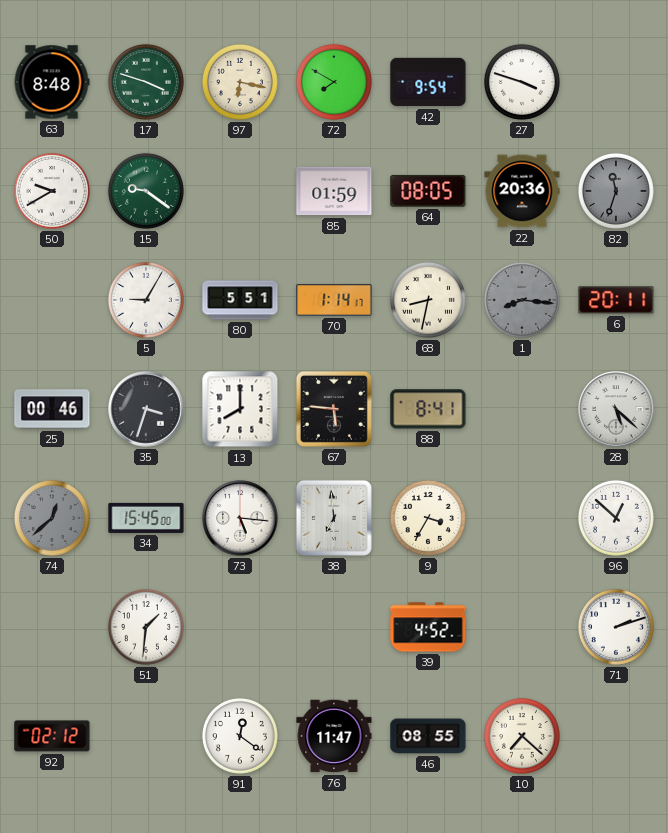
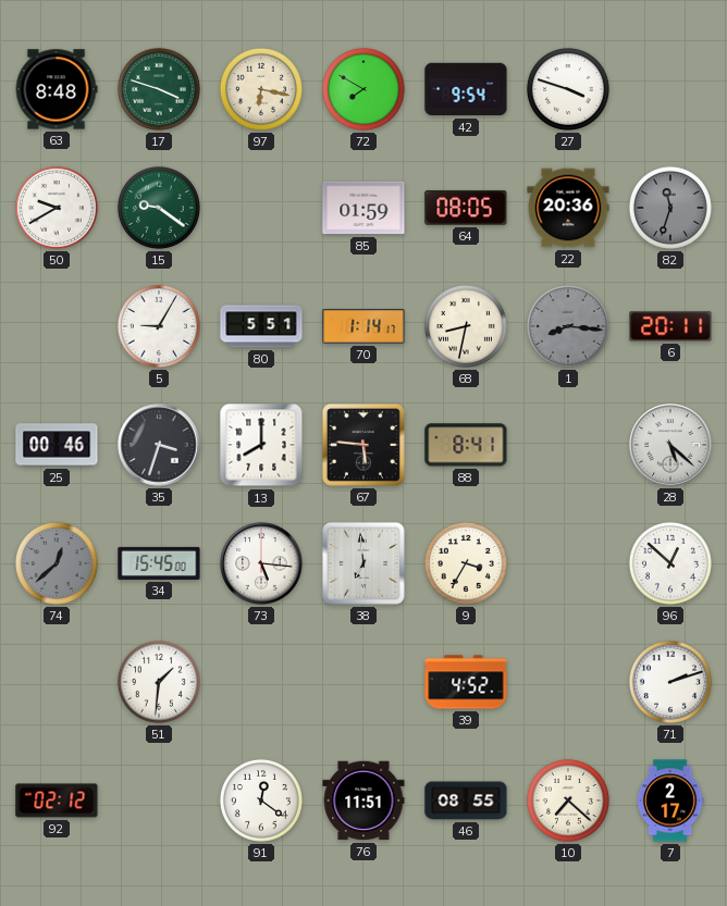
76: 11:47 -> 11:51
7: none -> 2:17
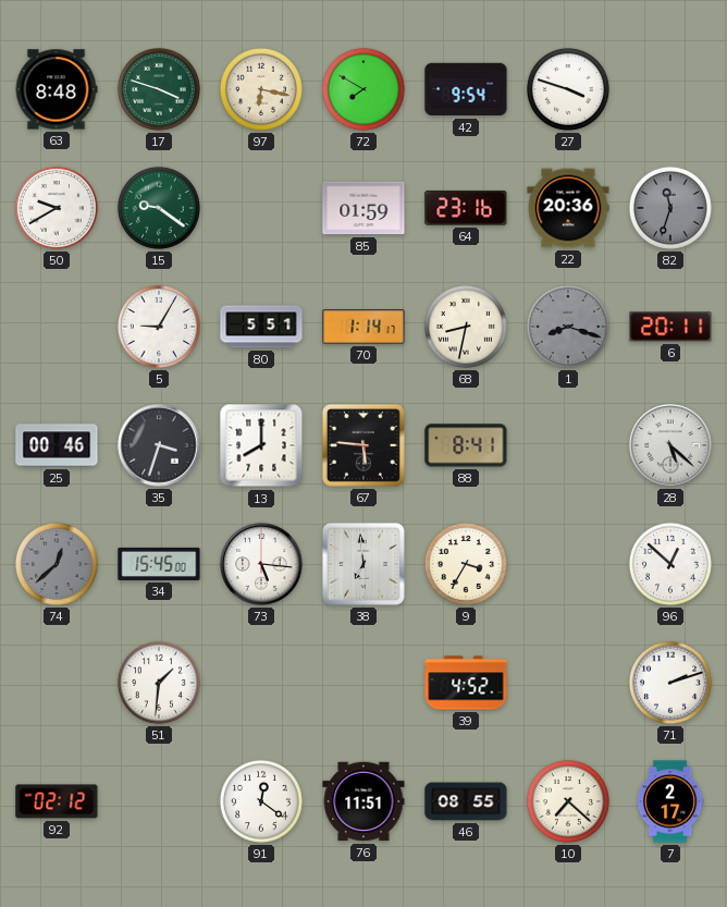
64: 08:05 -> 23:16
1: 8:16 -> 8:18
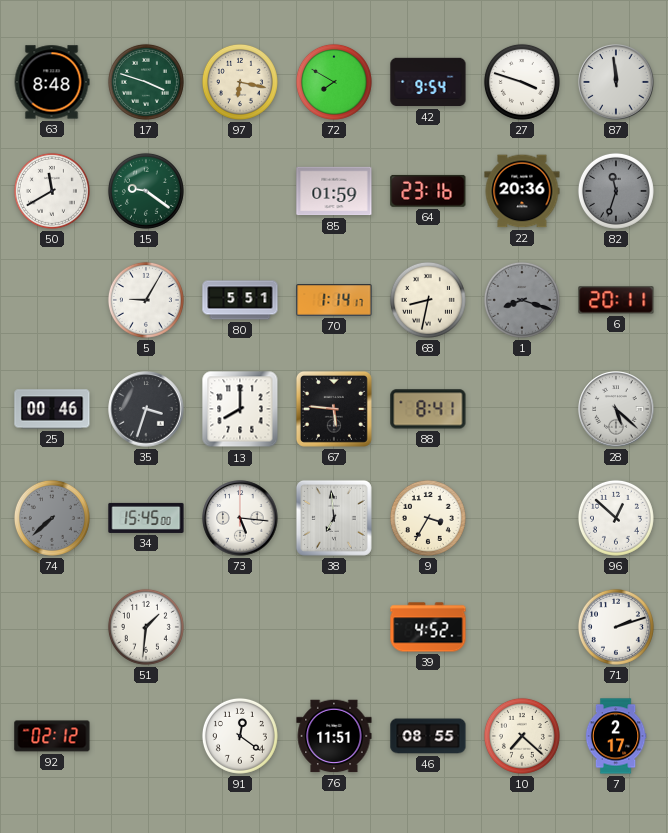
87: none -> 11:59
50: 9:40 -> 11:40
74: 12:38 -> 7:38
